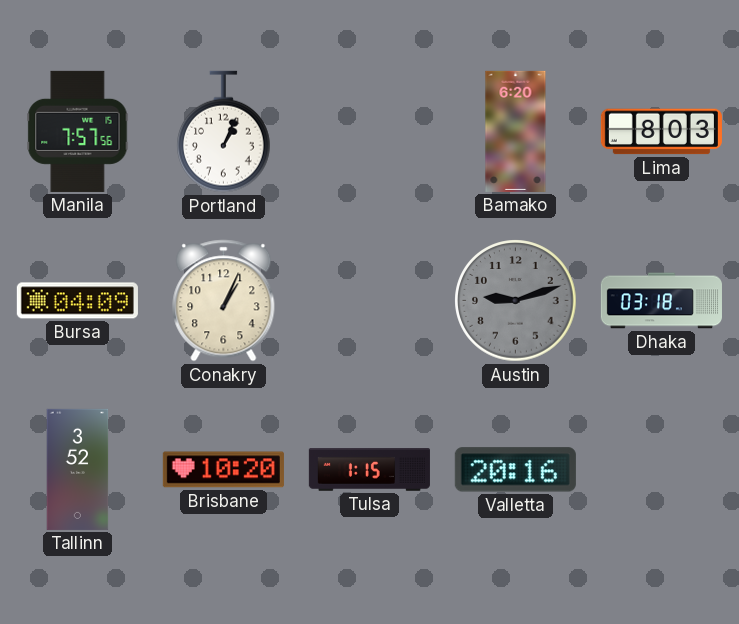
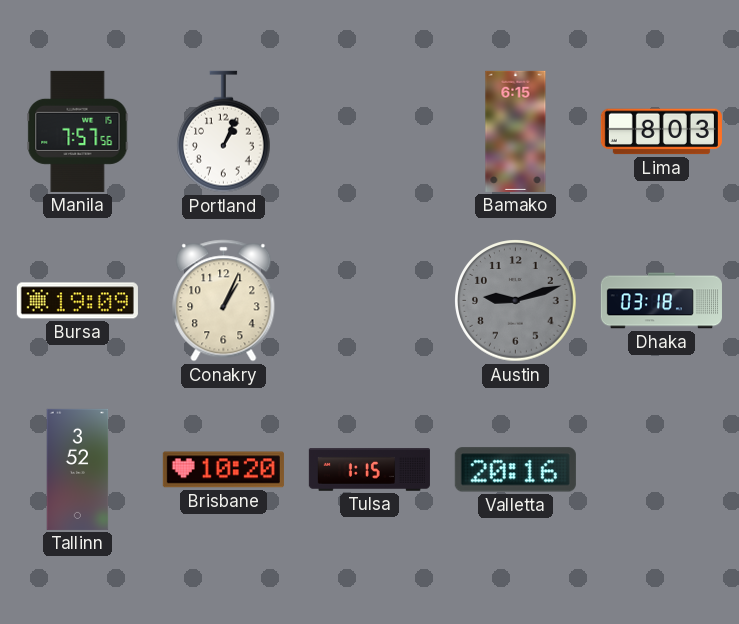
Bamako: 6:20 -> 6:15
Bursa: 04:09 -> 19:09
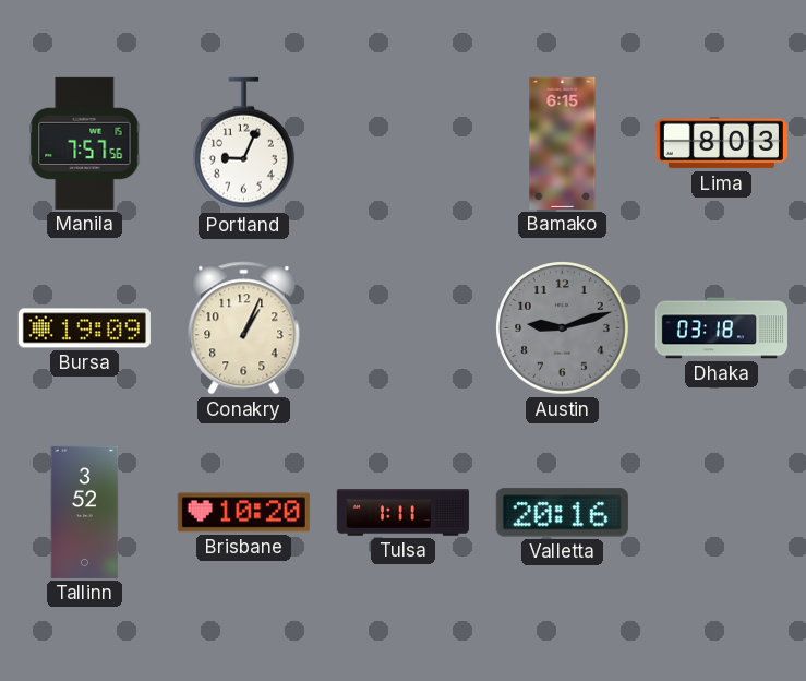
Portland: 1:04 -> 9:04
Tulsa: 1:15 -> 1:11
